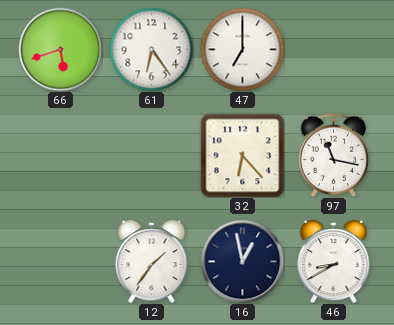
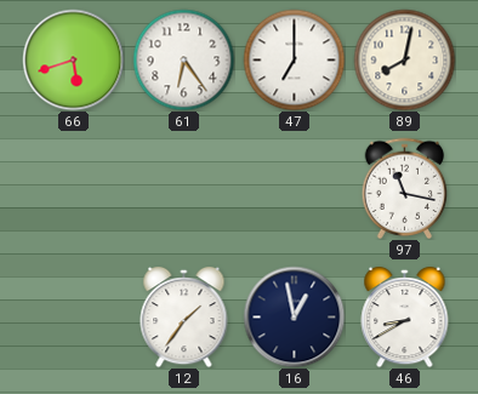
89: none -> 8:02
32: 6:23 -> none
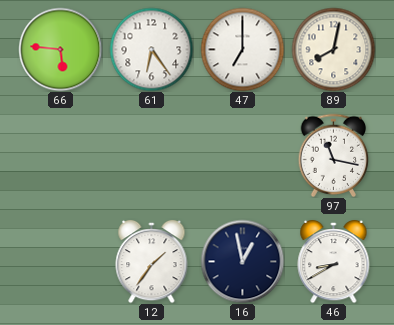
66: 5:42 -> 5:46
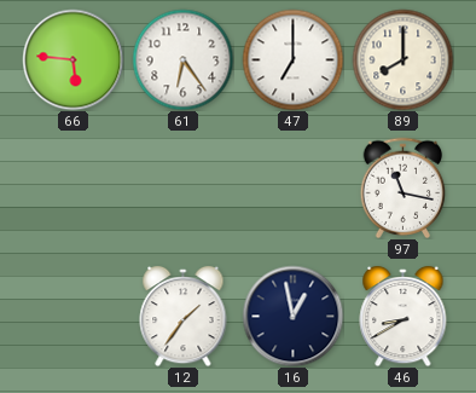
89: 8:02 -> 8:00
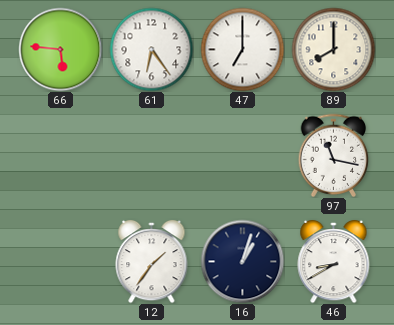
16: 12:58 -> 1:03
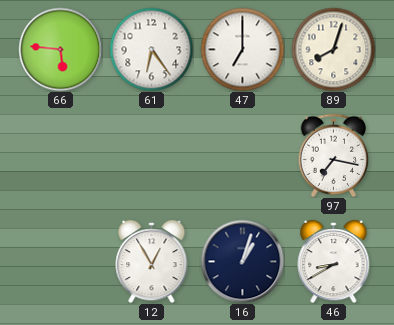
89: 8:00 -> 8:03
97: 11:17 -> 7:17
12: 1:36 -> 12:55
